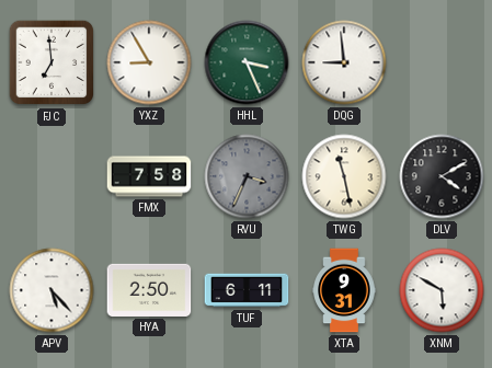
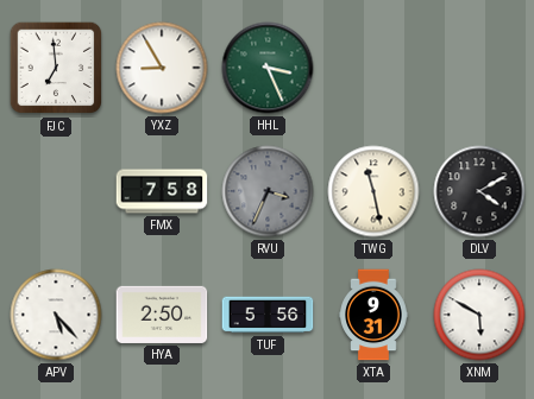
DQG: 8:59 -> none
TUF: 6:11 -> 5:56
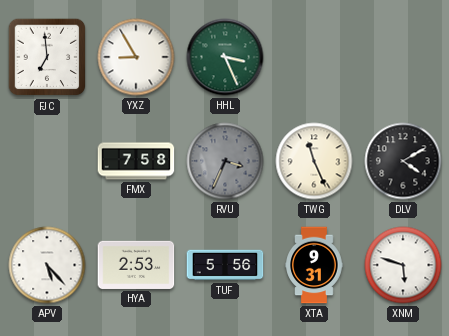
TWG: 11:28 -> 11:26
HYA: 2:50 -> 2:53
XNM: 5:50 -> 5:48
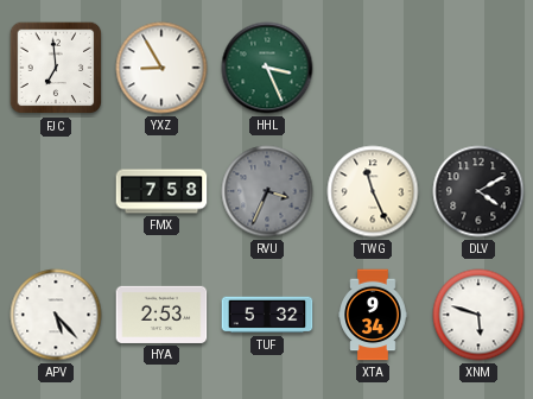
TUF: 5:56 -> 5:32
XTA: 9:31 -> 9:34
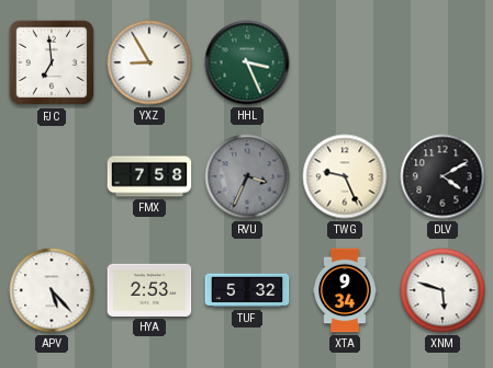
TWG: 11:26 -> 9:26
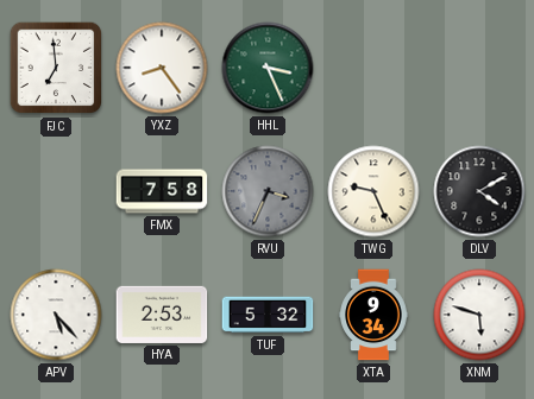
YXZ: 8:55 -> 8:24
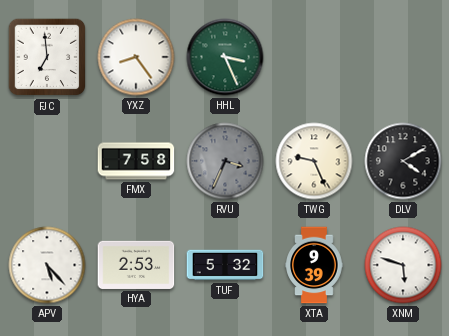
XTA: 9:34 -> 9:39
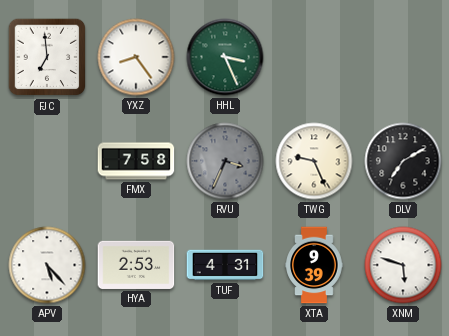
DLV: 4:10 -> 7:10
TUF: 5:32 -> 4:31
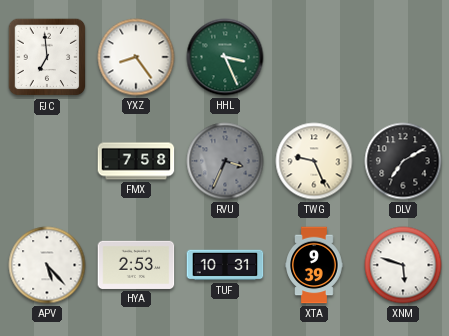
TUF: 4:31 -> 10:31
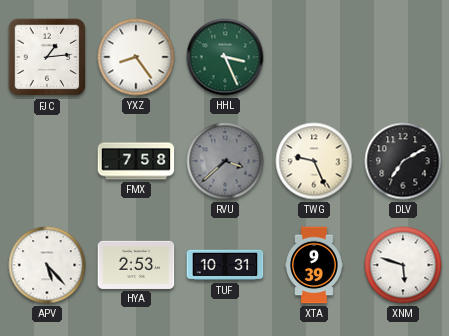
FJC: 6:59 -> 1:14
RVU: 3:34 -> 3:38
